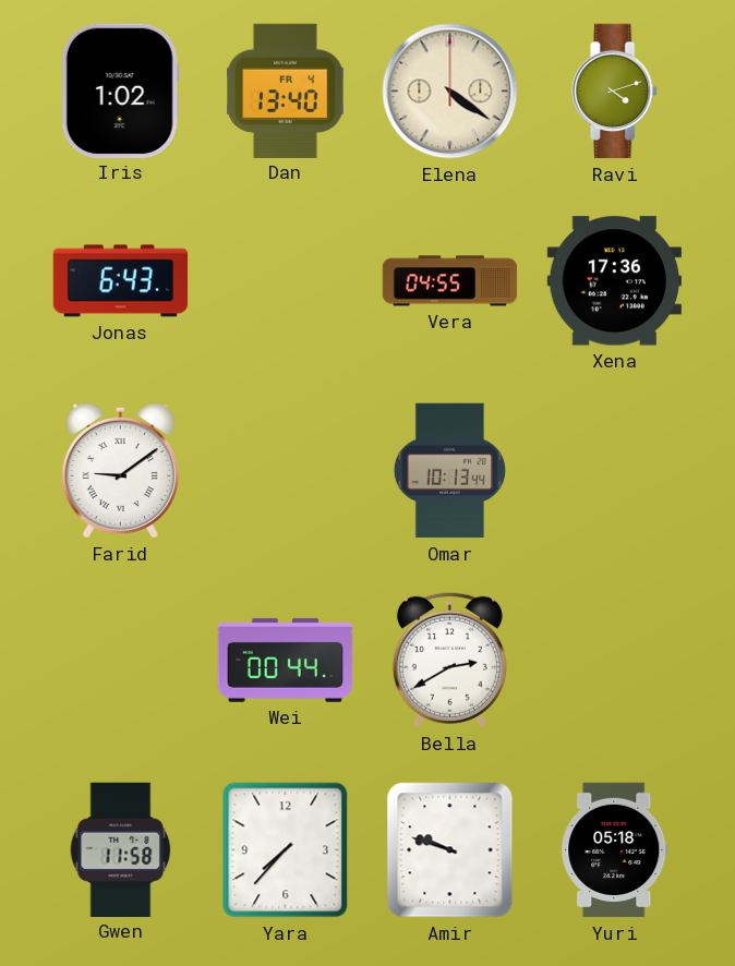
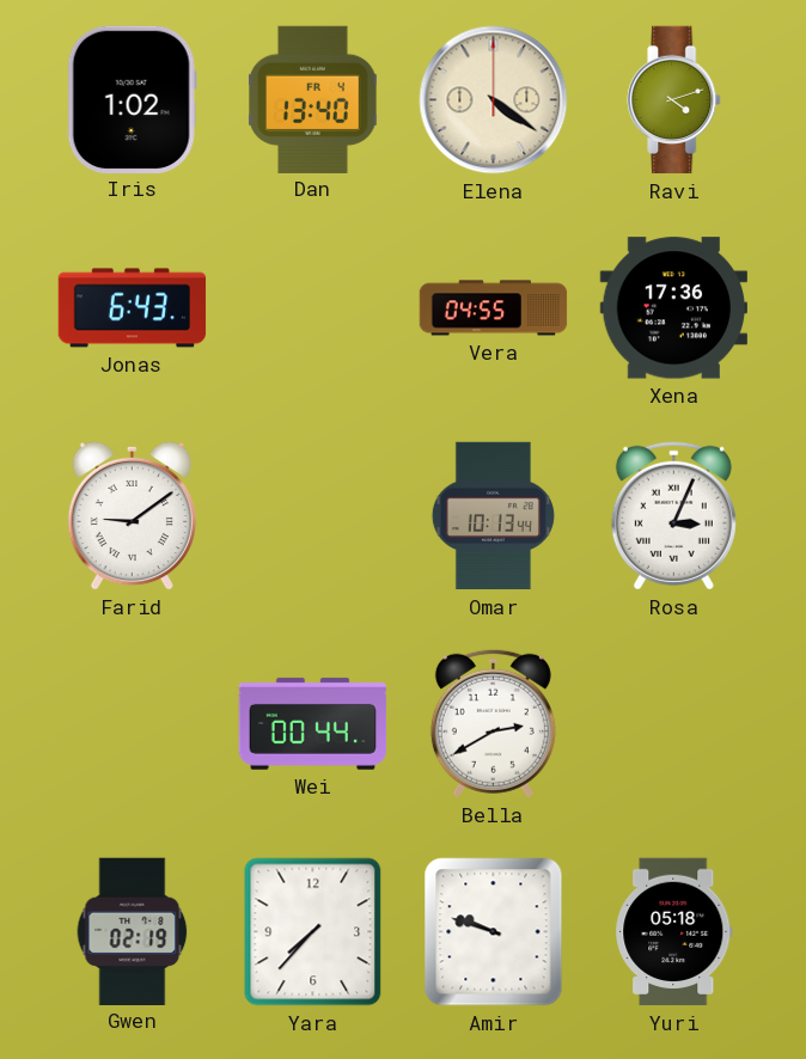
Rosa: none -> 3:04
Gwen: 11:58 -> 02:19
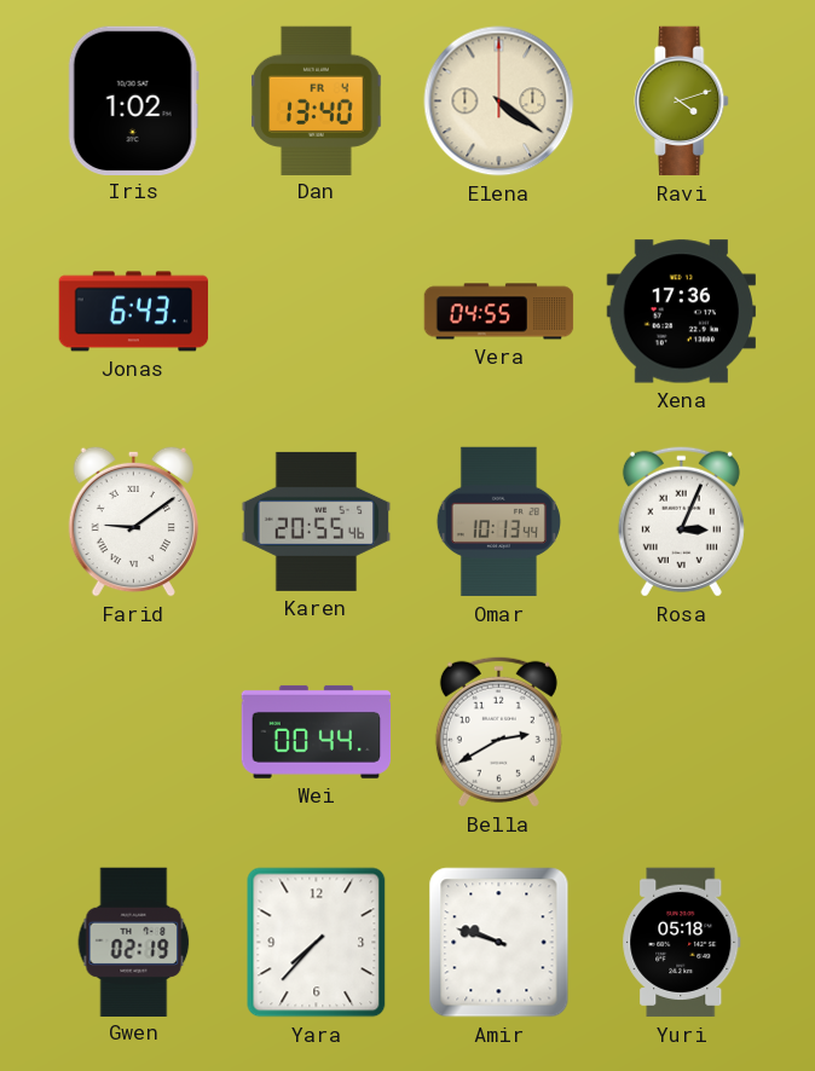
Karen: none -> 20:55
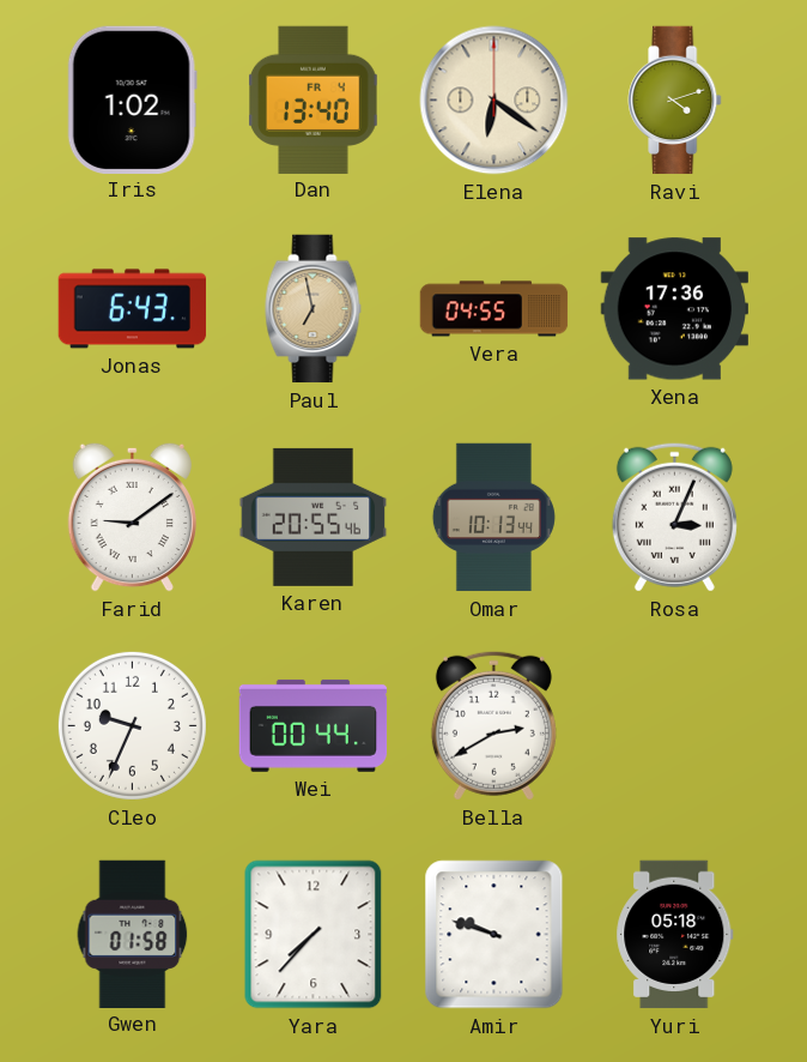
Elena: 4:21 -> 6:21
Paul: none -> 6:58
Cleo: none -> 9:34
Gwen: 02:19 -> 01:58
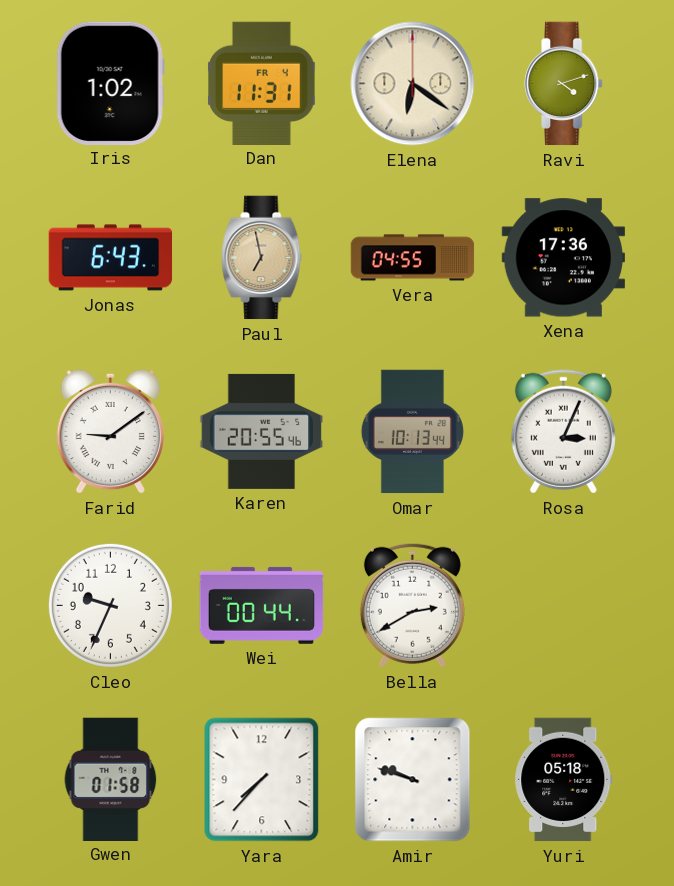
Dan: 13:40 -> 11:31
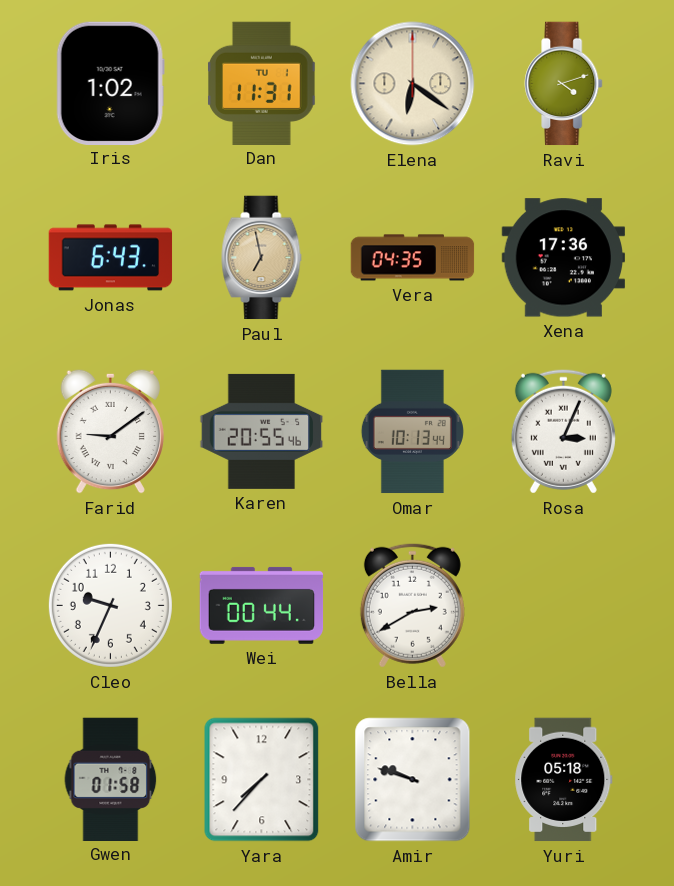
Dan date: FR 4 -> TU 1
Vera: 04:55 -> 04:35
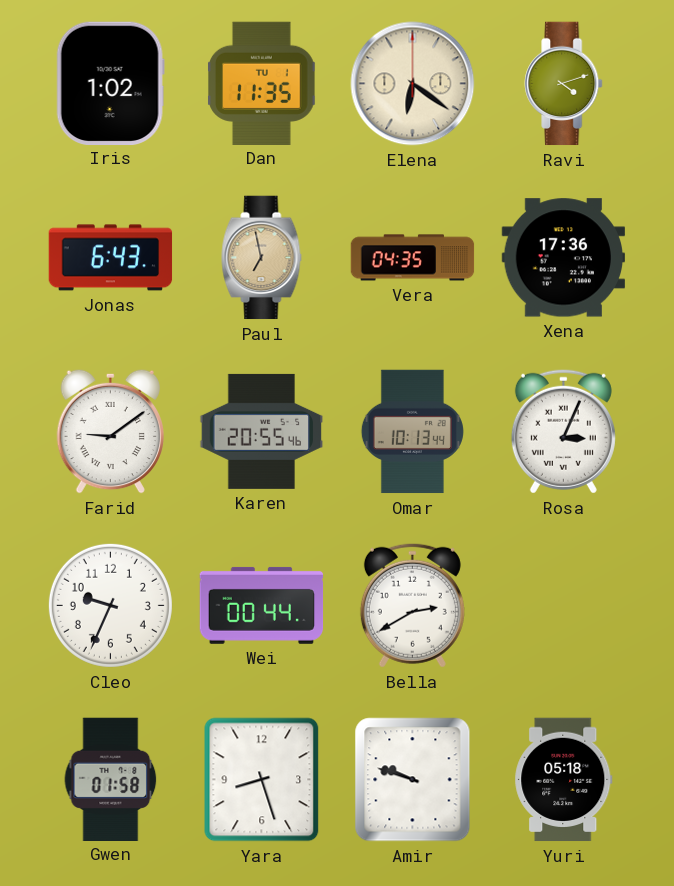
Dan: 11:31 -> 11:35
Yara: 7:37 -> 8:27
